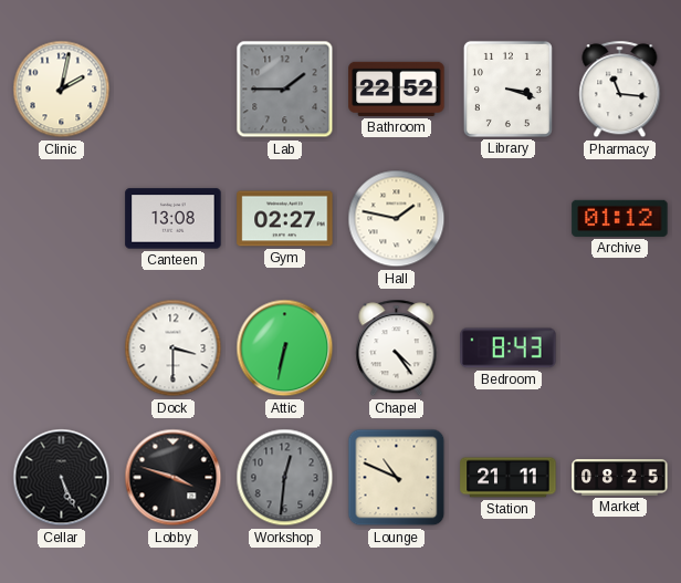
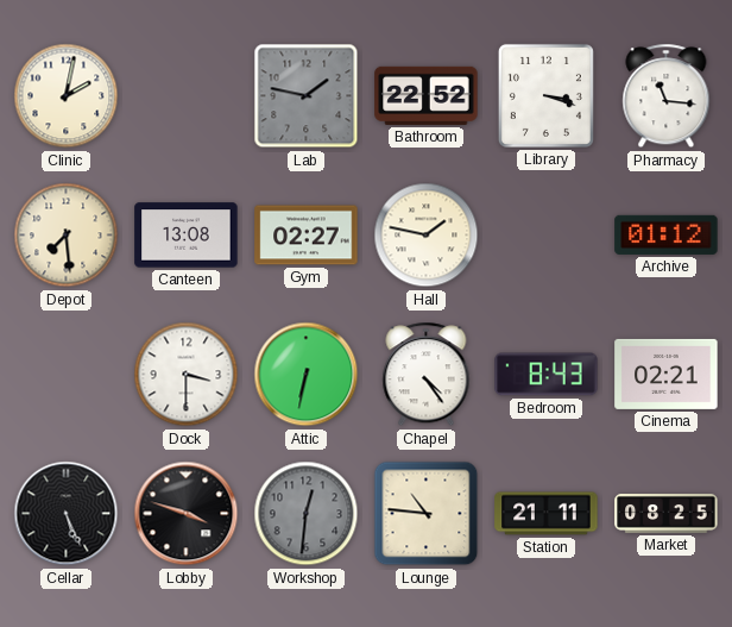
Lab: 1:45 -> 1:47
Depot: none -> 7:29
Cinema: none -> 02:21
Lounge: 10:49 -> 10:46
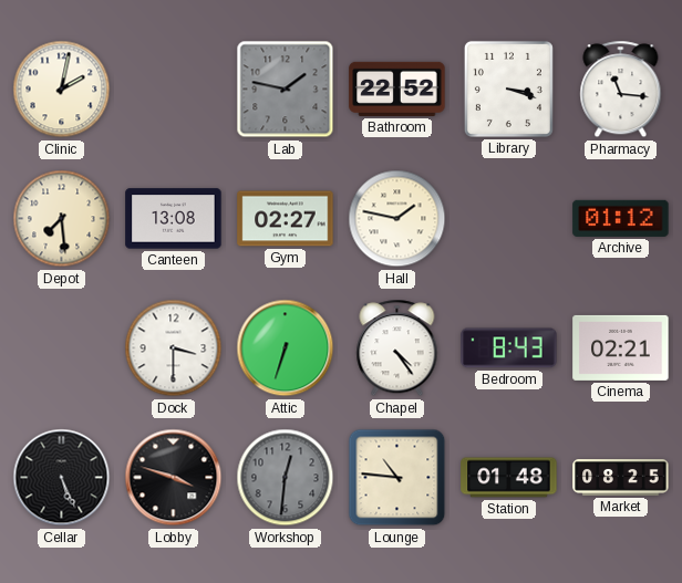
Attic: 6:32 -> 6:33
Station: 21:11 -> 01:48
